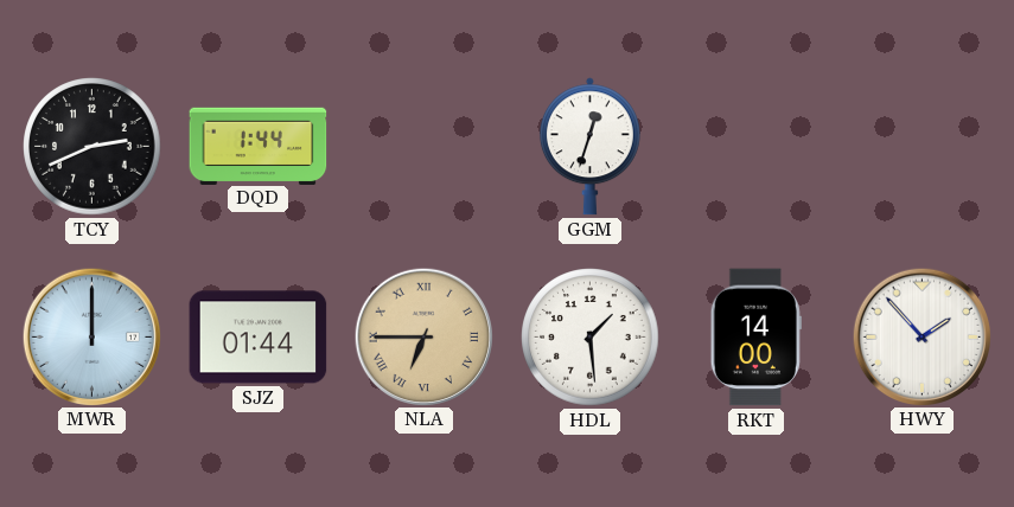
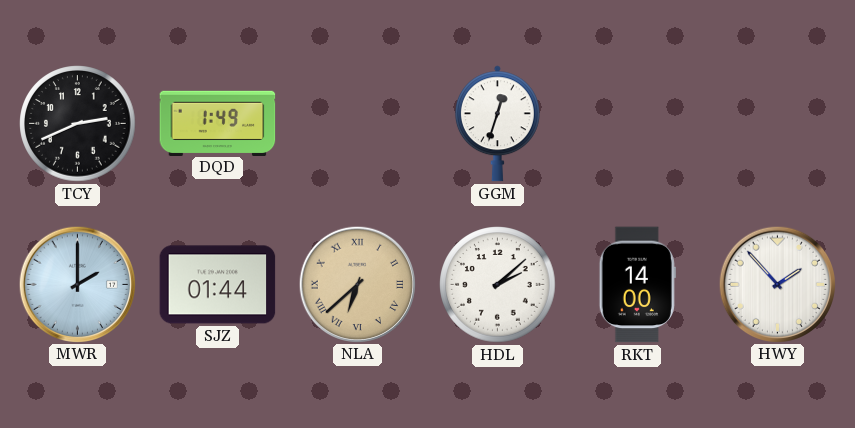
DQD: 1:44 -> 1:49
MWR: 12:00 -> 2:00
NLA: 6:45 -> 6:38
HDL: 1:29 -> 2:08
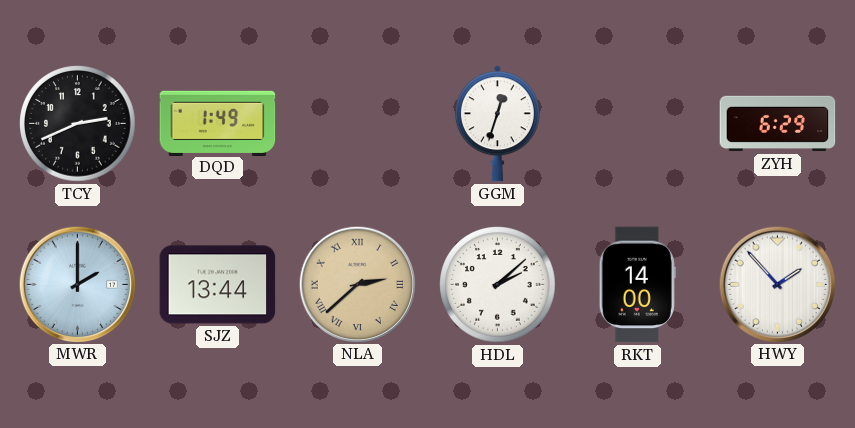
ZYH: none -> 6:29
SJZ: 01:44 -> 13:44
NLA: 6:38 -> 2:38
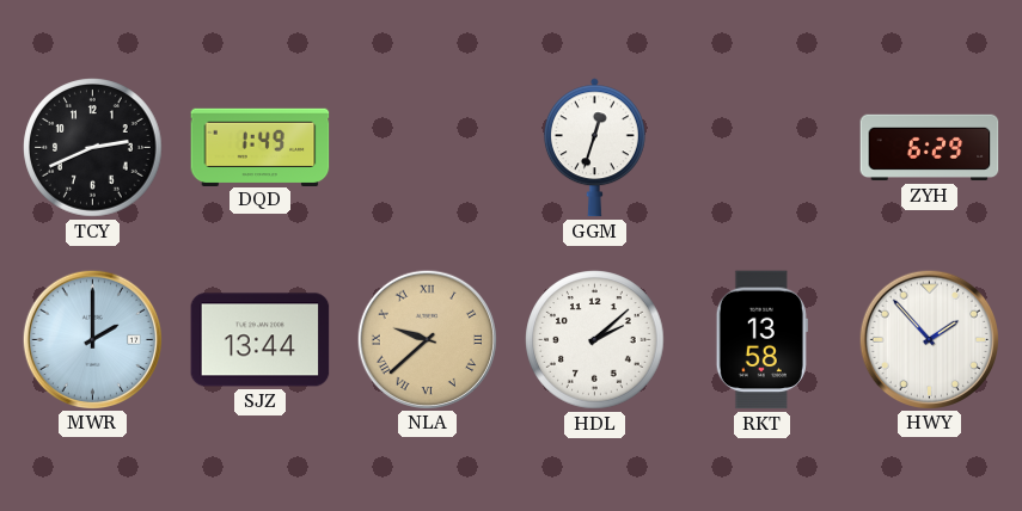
NLA: 2:38 -> 9:38
RKT: 14:00 -> 13:58
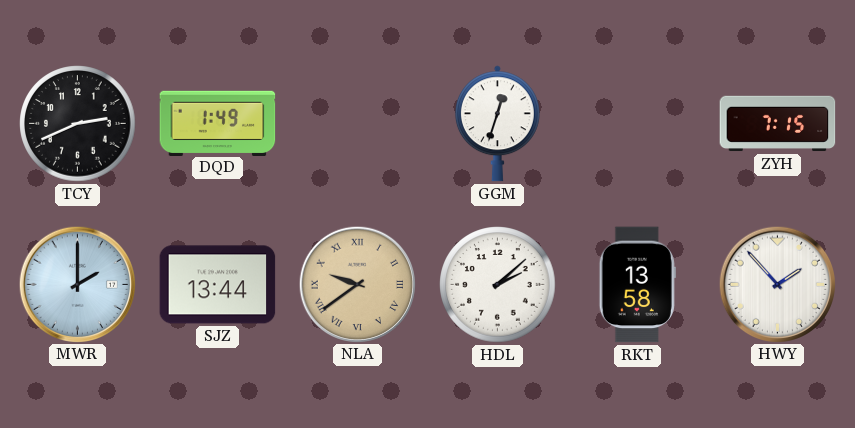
ZYH: 6:29 -> 7:15
NLA: 9:38 -> 9:39
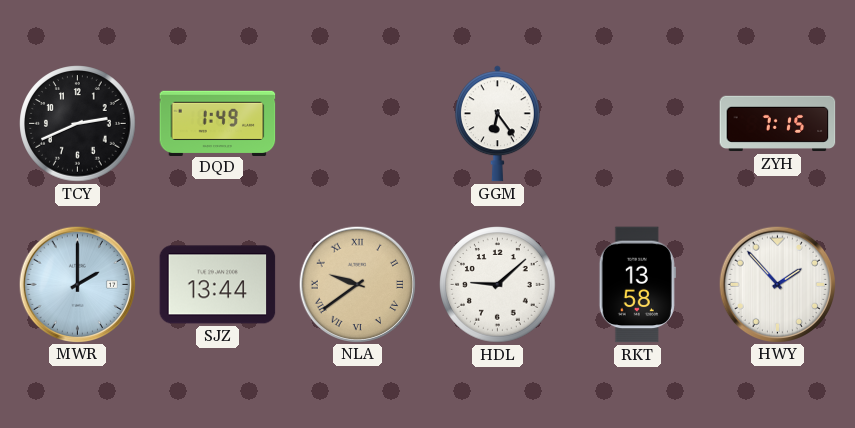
GGM: 12:33 -> 6:24
HDL: 2:08 -> 9:08
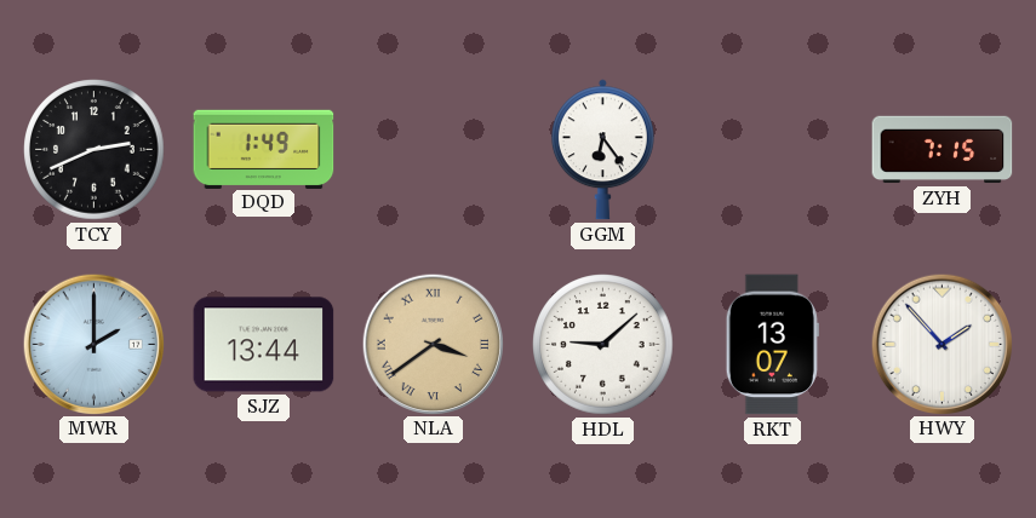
NLA: 9:39 -> 3:39
RKT: 13:58 -> 13:07
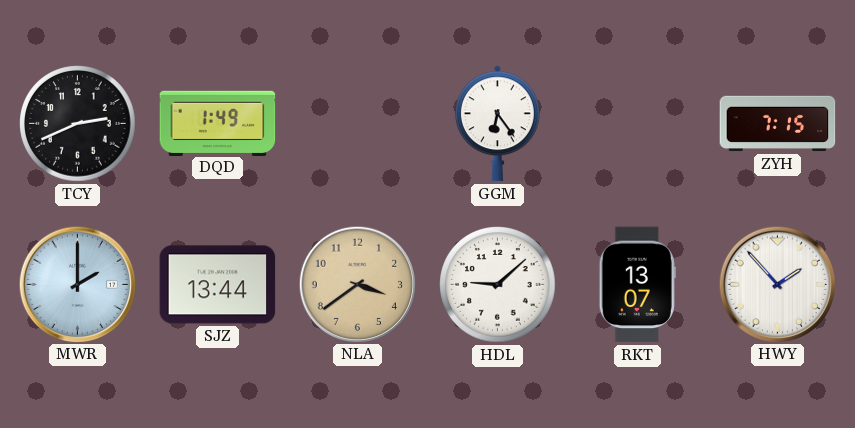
NLA numerals: Roman -> Arabic
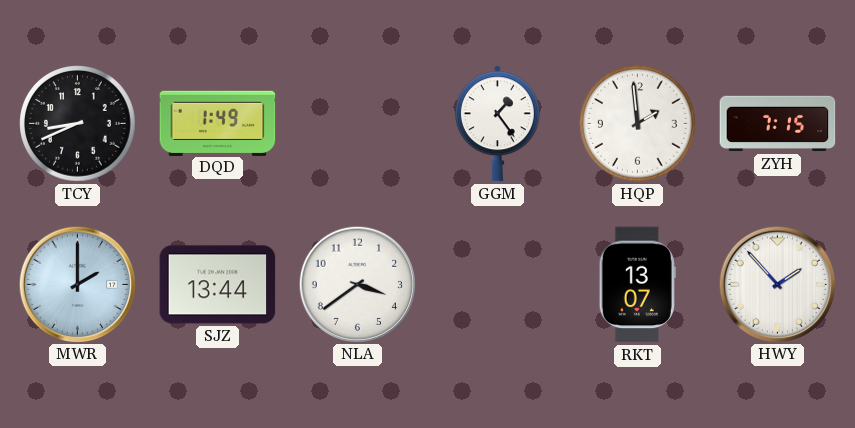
TCY: 2:41 -> 8:41
GGM: 6:24 -> 1:24
HQP: none -> 1:59
NLA dial: champagne -> white
HDL: 9:08 -> none
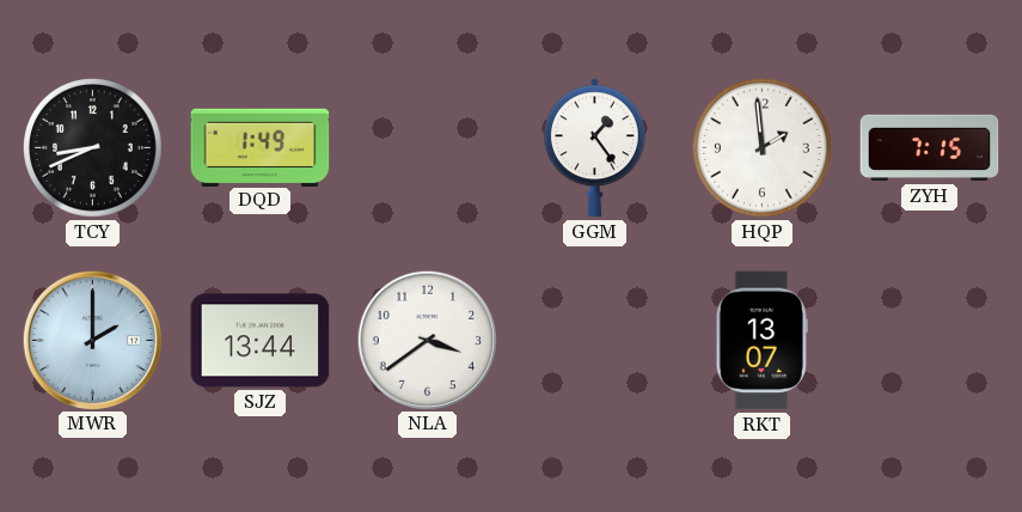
HWY: 1:53 -> none
